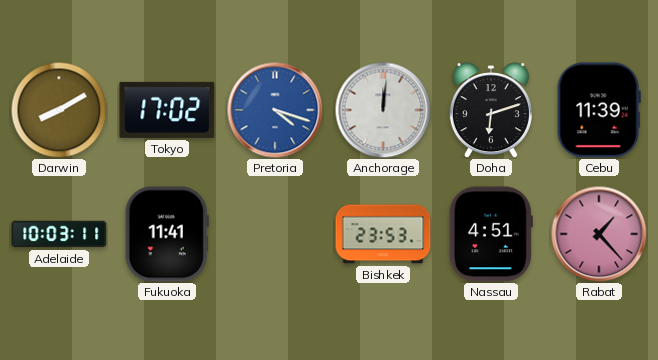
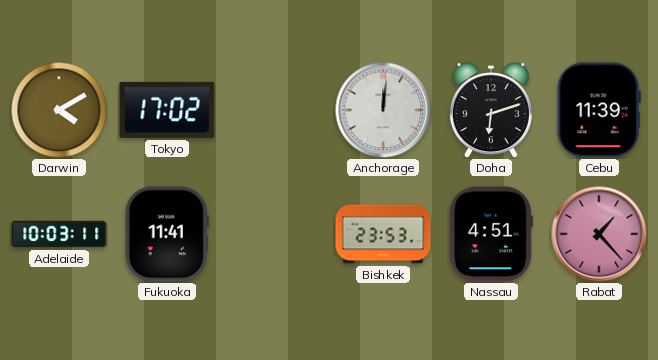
Darwin: 8:10 -> 4:10
Pretoria: 4:18 -> none
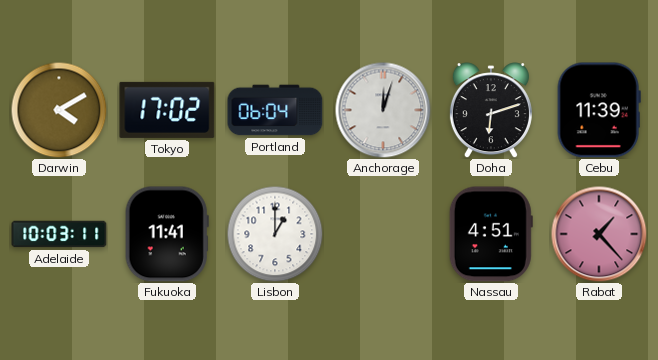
Portland: none -> 06:04
Anchorage: 12:01 -> 12:03
Lisbon: none -> 1:00
Bishkek: 23:53 -> none
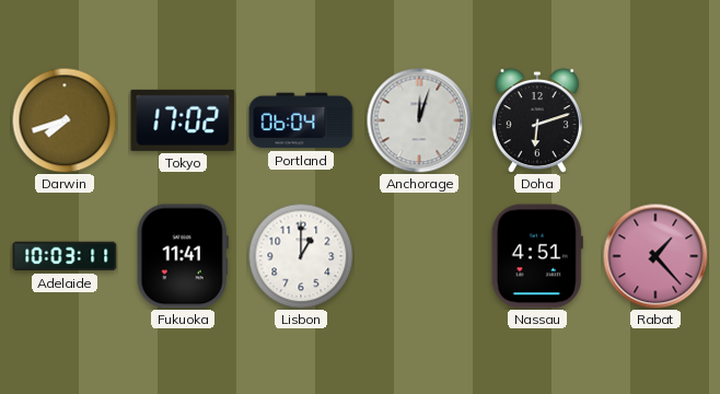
Darwin: 4:10 -> 7:42
Cebu: 11:39 -> none
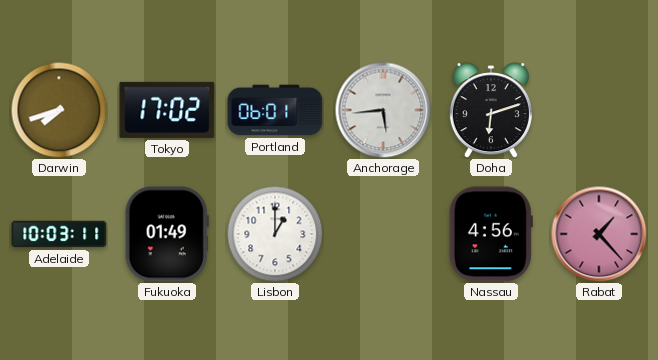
Portland: 06:04 -> 06:01
Anchorage: 12:03 -> 5:44
Fukuoka: 11:41 -> 01:49
Nassau: 4:51 -> 4:56
